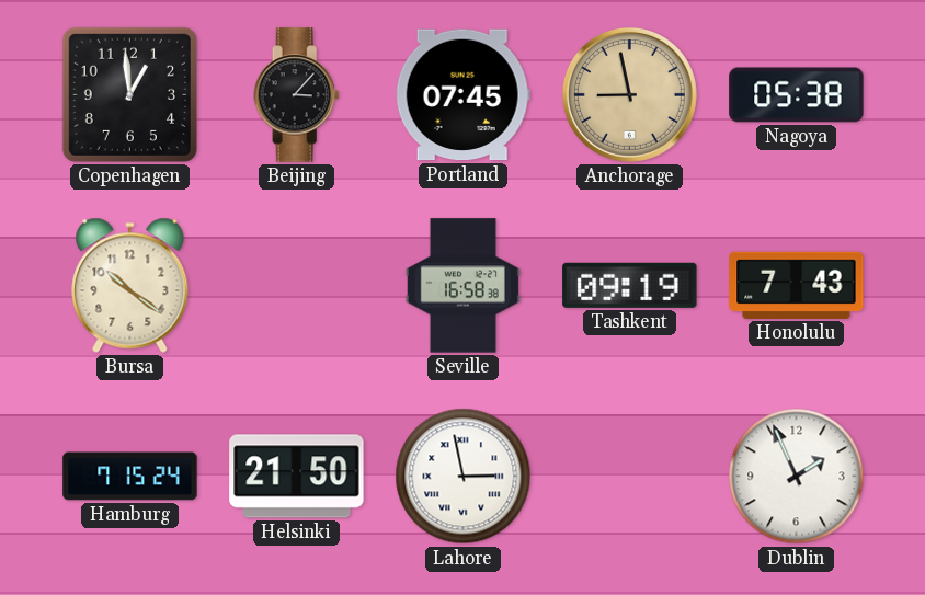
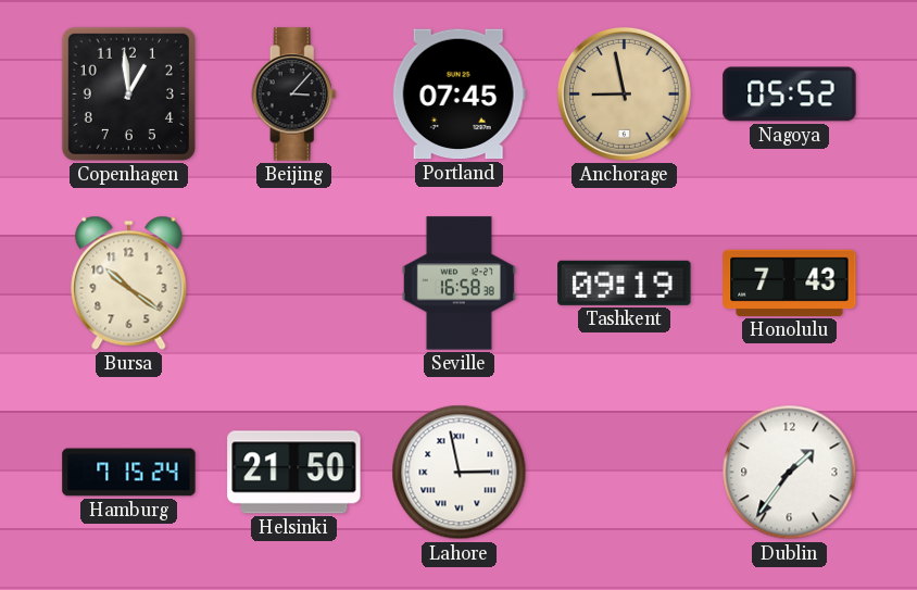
Nagoya: 05:38 -> 05:52
Dublin: 1:56 -> 1:36
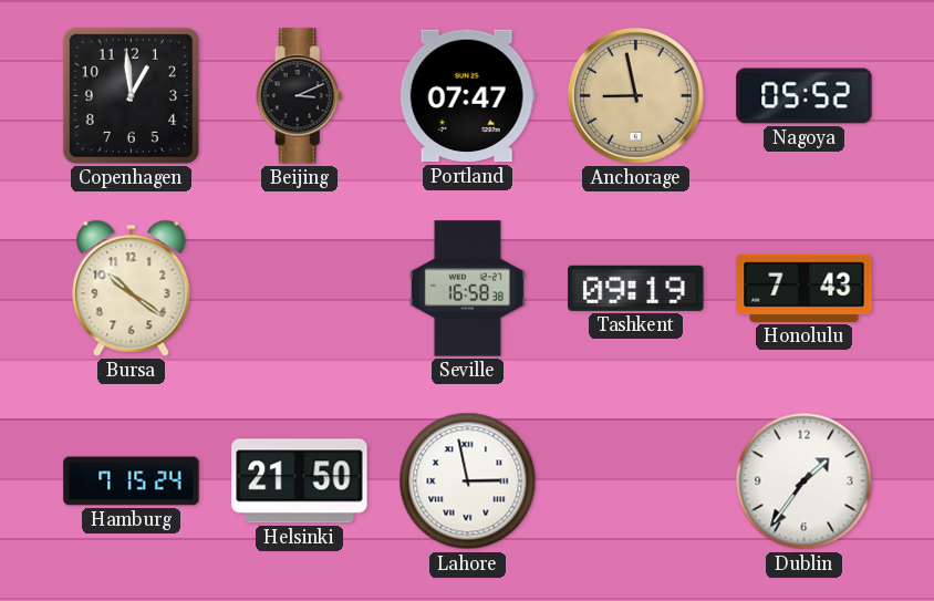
Beijing: 3:07 -> 3:11
Portland: 07:45 -> 07:47
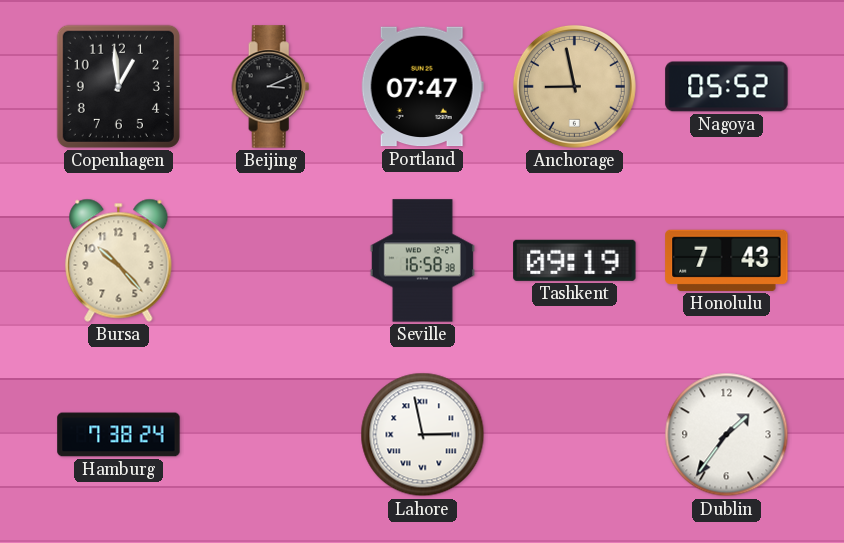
Bursa: 10:21 -> 10:23
Hamburg: 7:15 -> 7:38
Helsinki: 21:50 -> none
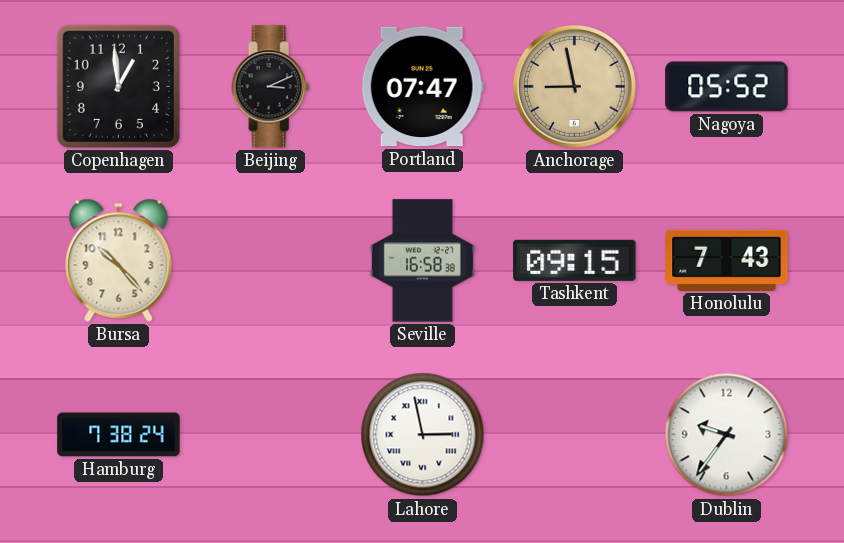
Tashkent: 09:19 -> 09:15
Dublin: 1:36 -> 9:36
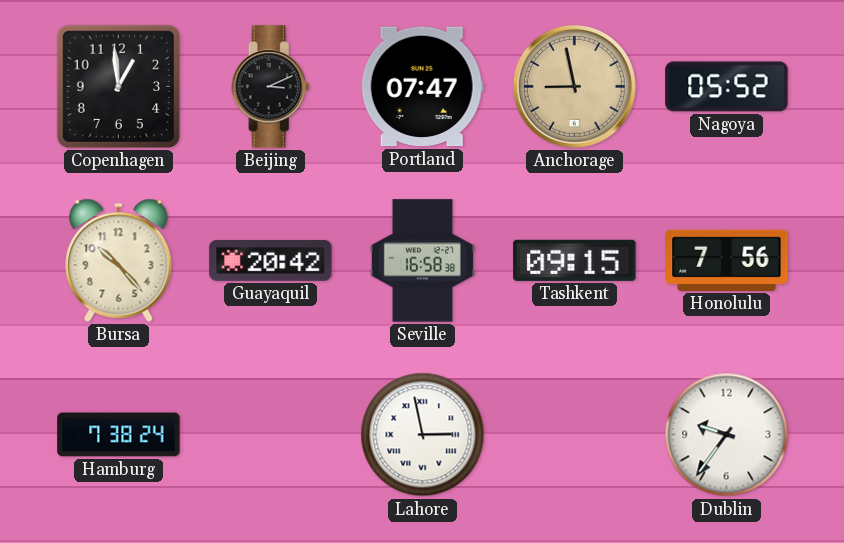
Guayaquil: none -> 20:42
Honolulu: 7:43 -> 7:56
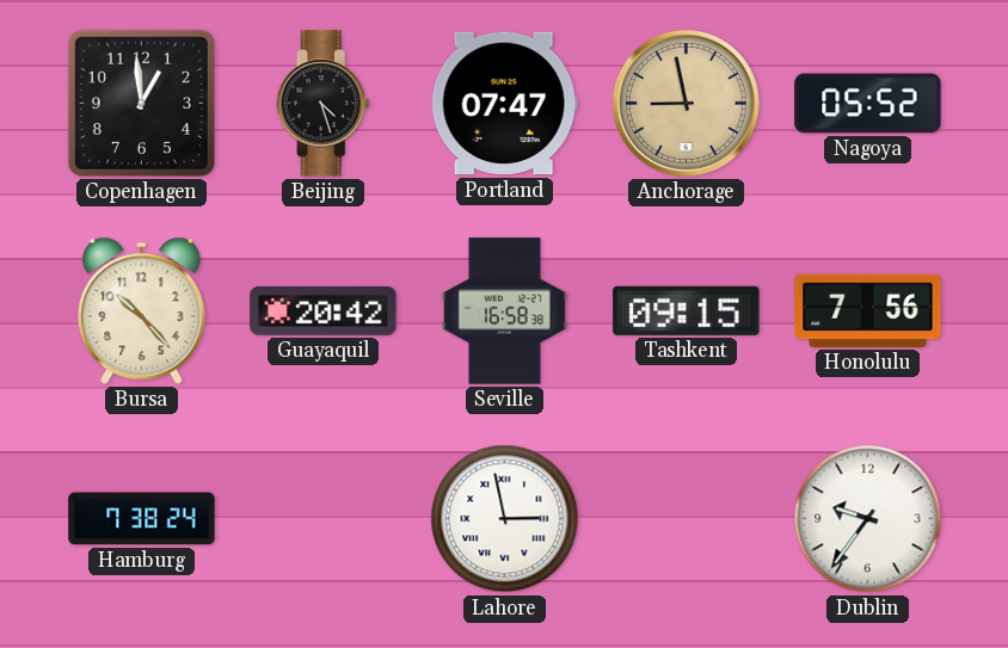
Beijing: 3:11 -> 4:27
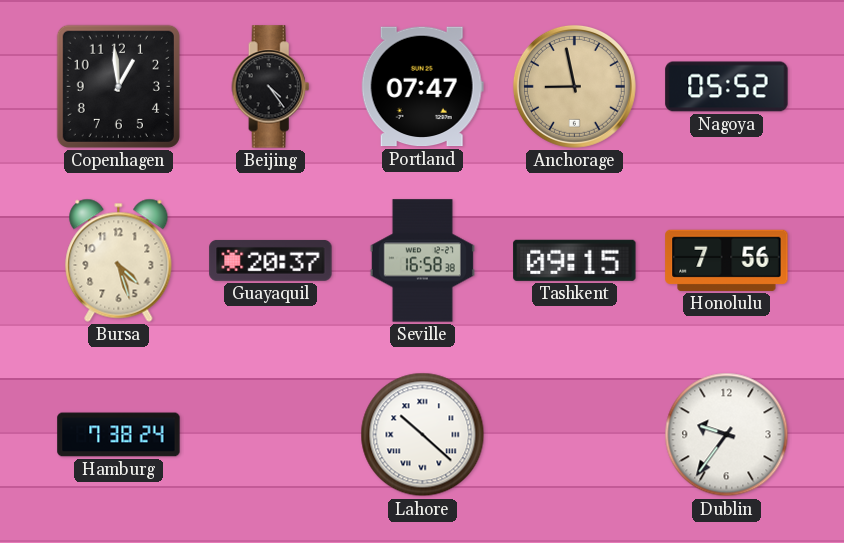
Beijing: 4:27 -> 4:24
Bursa: 10:23 -> 4:27
Guayaquil: 20:42 -> 20:37
Lahore: 2:58 -> 10:22
